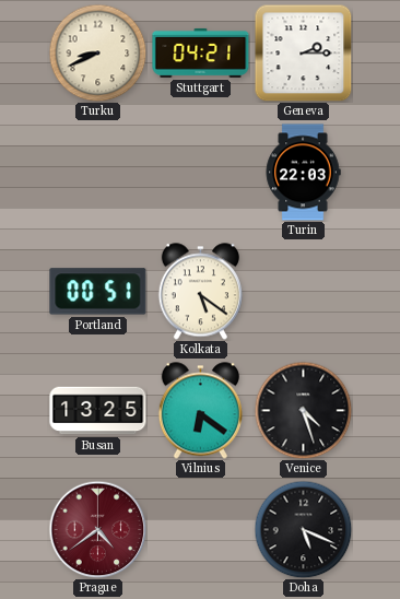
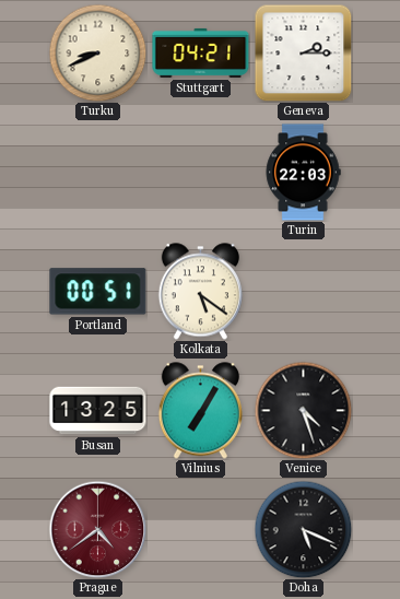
Vilnius: 6:21 -> 7:05
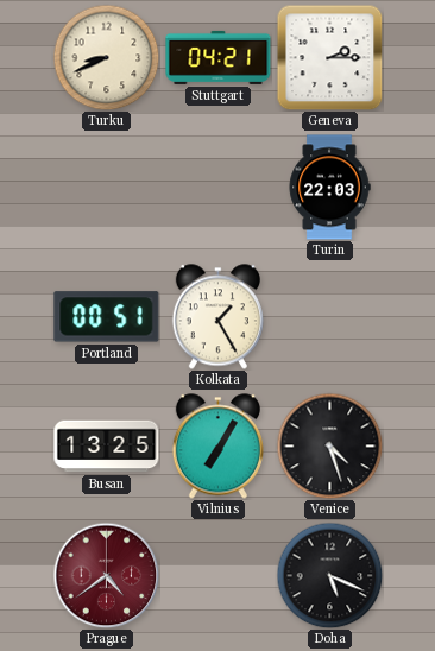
Kolkata: 5:21 -> 1:25
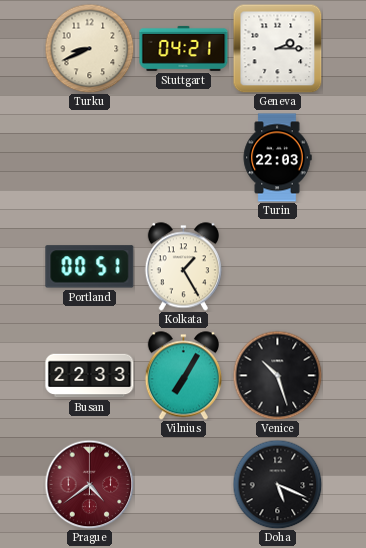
Busan: 13:25 -> 22:33
Venice: 4:27 -> 10:27
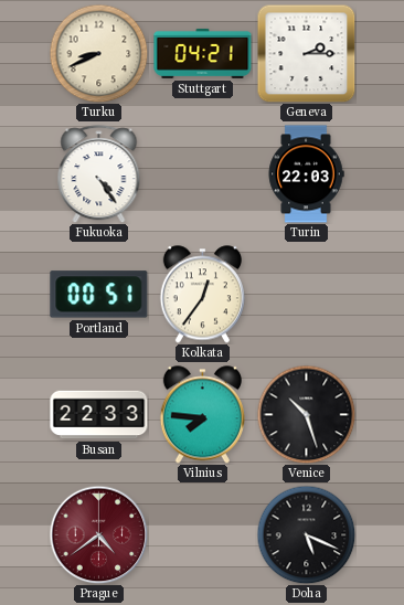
Fukuoka: none -> 4:24
Kolkata: 1:25 -> 12:36
Vilnius: 7:05 -> 7:46
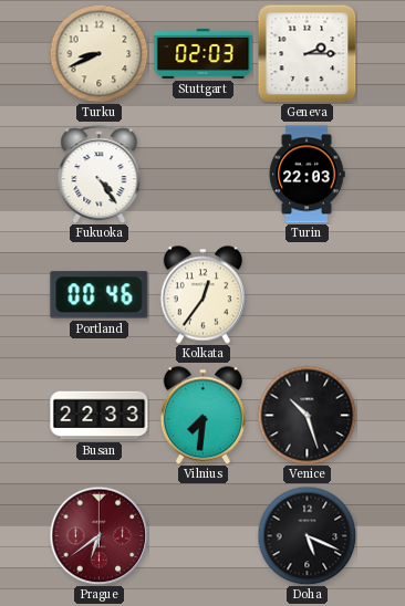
Stuttgart: 04:21 -> 02:03
Portland: 00:51 -> 00:46
Vilnius: 7:46 -> 7:31
Prague: 4:39 -> 6:39
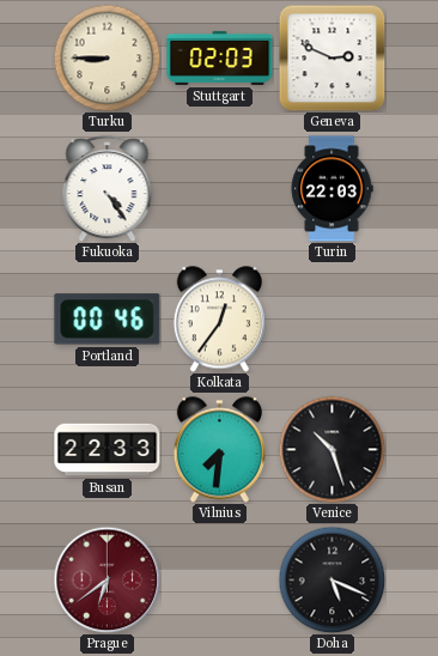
Turku: 8:41 -> 8:45
Geneva: 2:15 -> 2:49
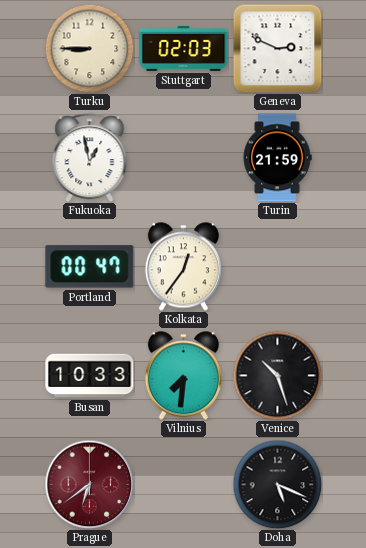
Fukuoka: 4:24 -> 12:58
Turin: 22:03 -> 21:59
Portland: 00:46 -> 00:47
Busan: 22:33 -> 10:33
